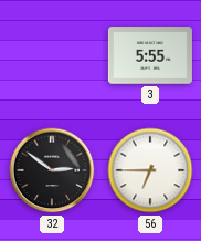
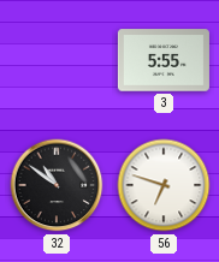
32: 2:51 -> 10:51
56: 6:45 -> 6:48
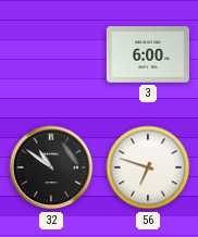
3: 5:55 -> 6:00
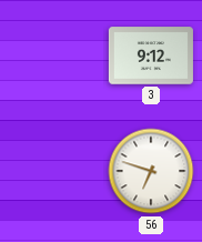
3: 6:00 -> 9:12
32: 10:51 -> none
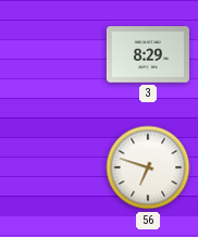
3: 9:12 -> 8:29
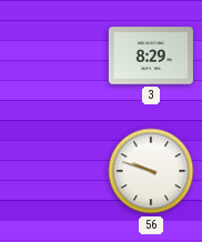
56: 6:48 -> 9:48
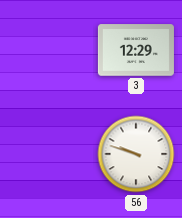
3: 8:29 -> 12:29
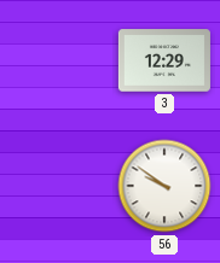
56: 9:48 -> 9:51
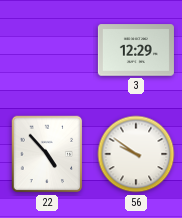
22: none -> 4:53
